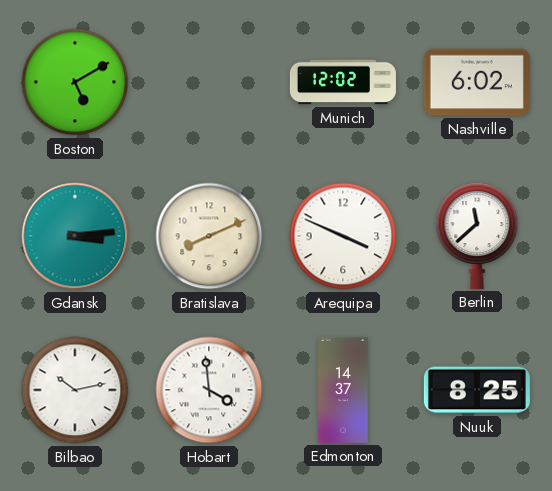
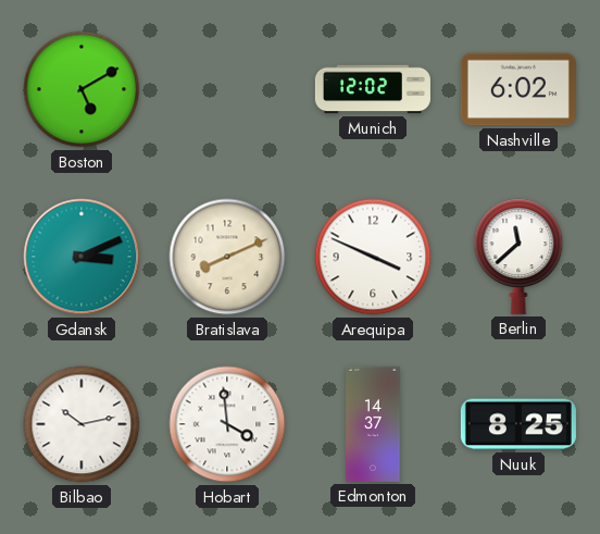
Gdansk: 3:14 -> 3:11
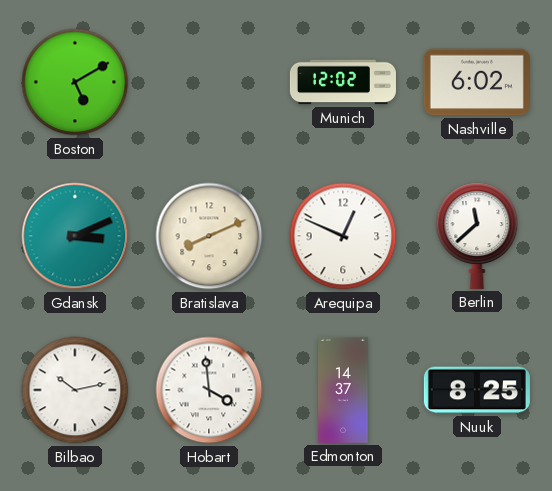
Arequipa: 3:49 -> 12:49
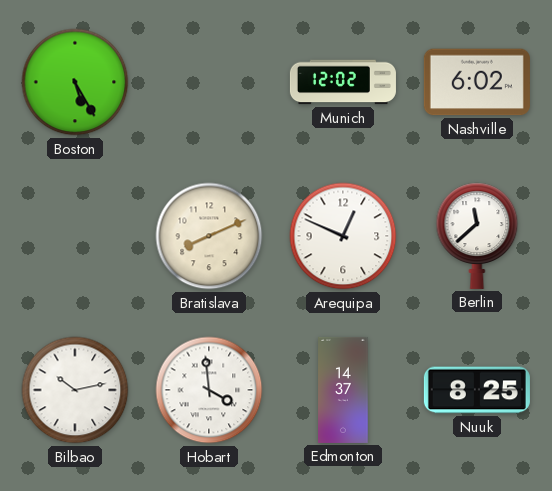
Boston: 5:10 -> 5:25
Gdansk: 3:11 -> none
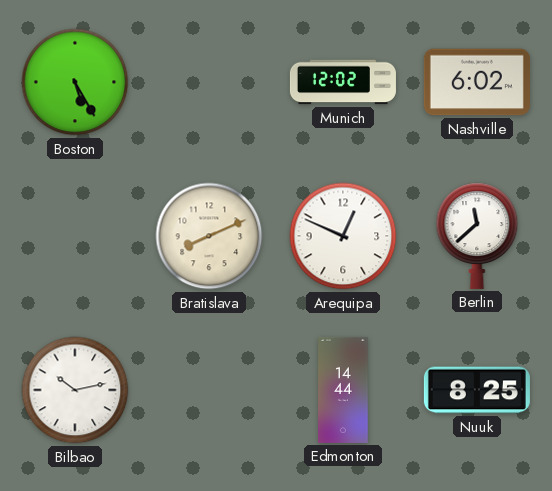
Hobart: 3:59 -> none
Edmonton: 14:37 -> 14:44
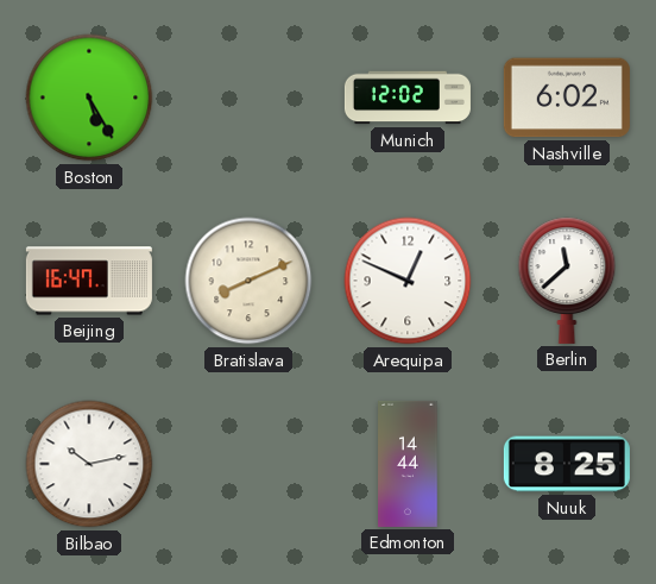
Beijing: none -> 16:47
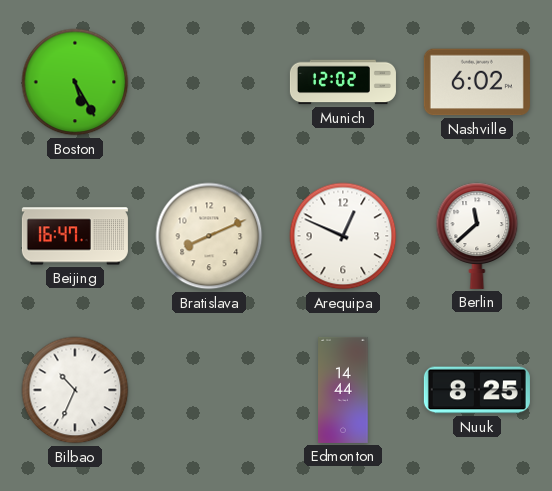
Bilbao: 10:13 -> 10:34
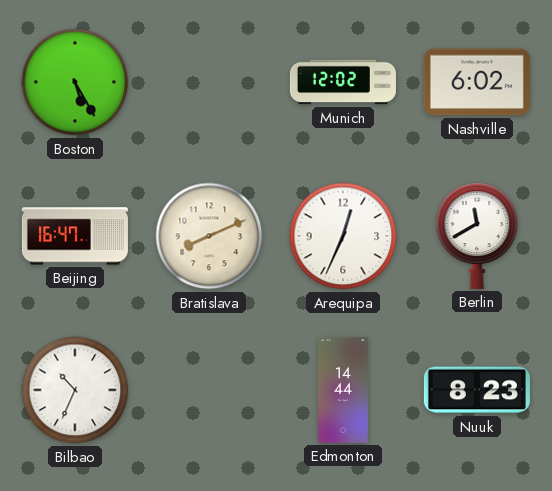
Arequipa: 12:49 -> 12:34
Berlin: 11:38 -> 11:40
Nuuk: 8:25 -> 8:23
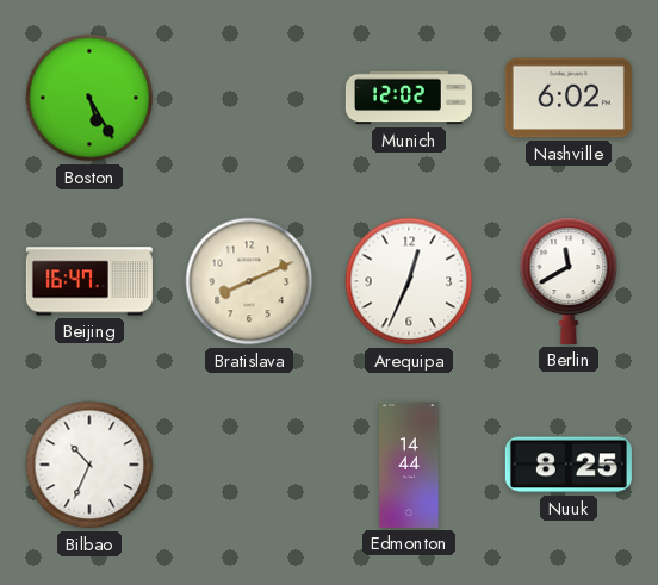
Nuuk: 8:23 -> 8:25
